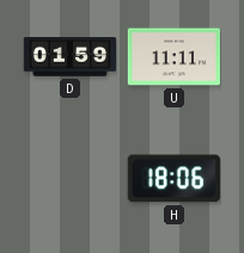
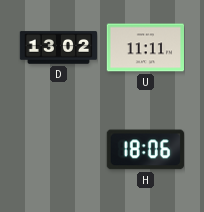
D: 01:59 -> 13:02
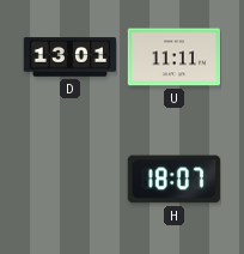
D: 13:02 -> 13:01
H: 18:06 -> 18:07
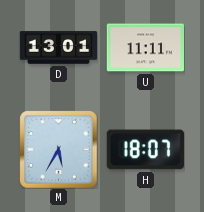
M: none -> 5:35
